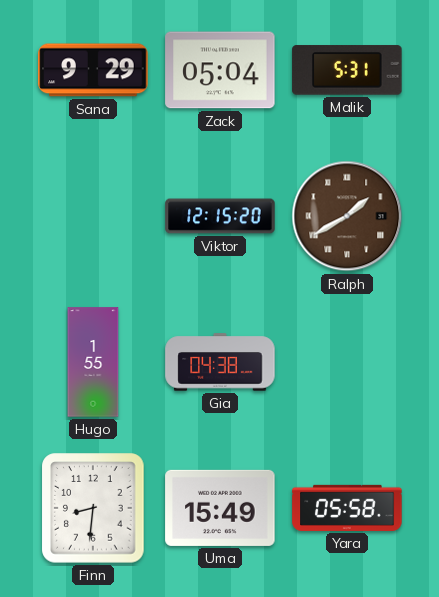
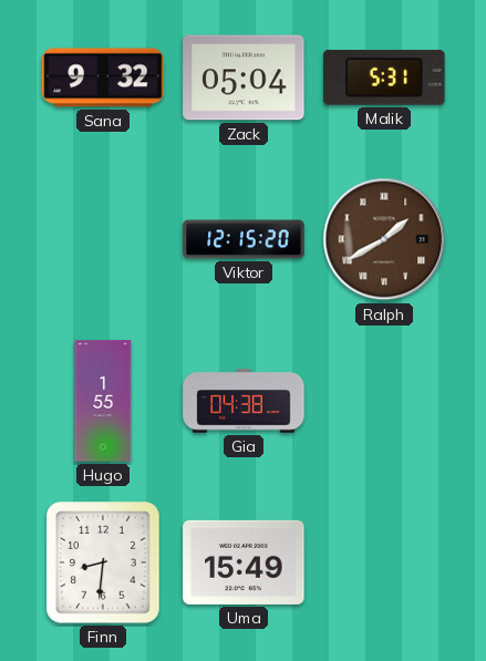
Sana: 9:29 -> 9:32
Yara: 05:58 -> none
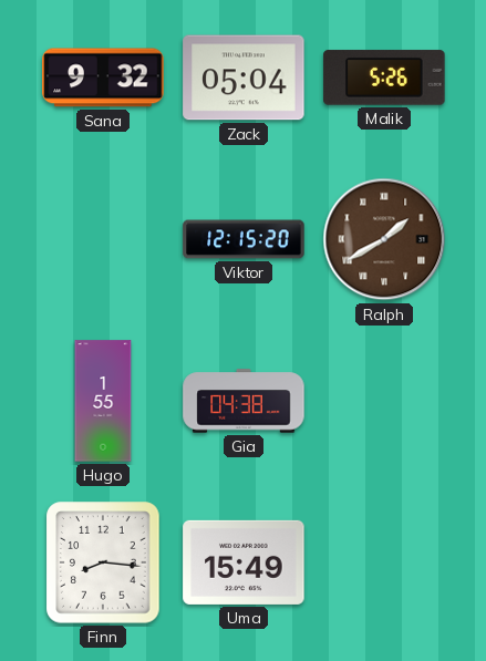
Malik: 5:31 -> 5:26
Finn: 8:31 -> 8:16
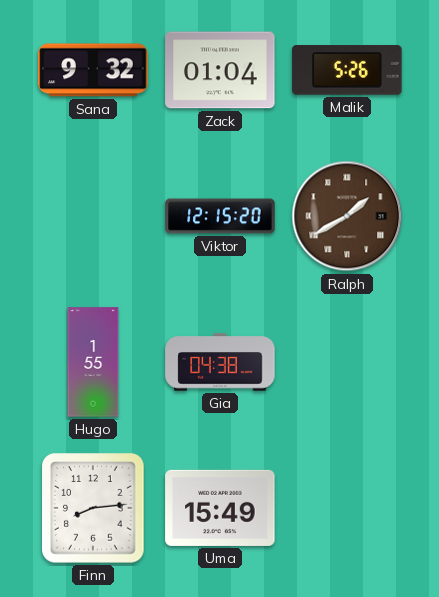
Zack: 05:04 -> 01:04
Finn: 8:16 -> 8:14
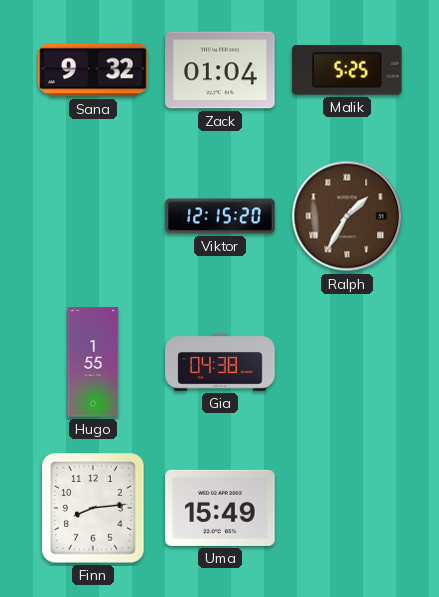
Malik: 5:26 -> 5:25
Ralph: 1:40 -> 1:35
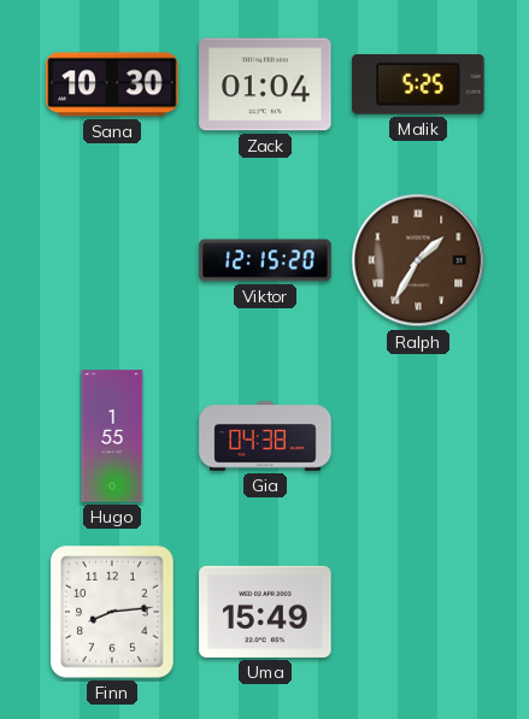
Sana: 9:32 -> 10:30
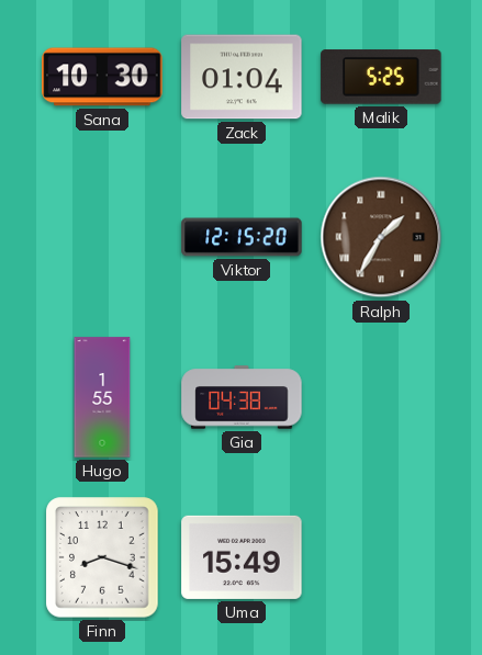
Finn: 8:14 -> 8:18
